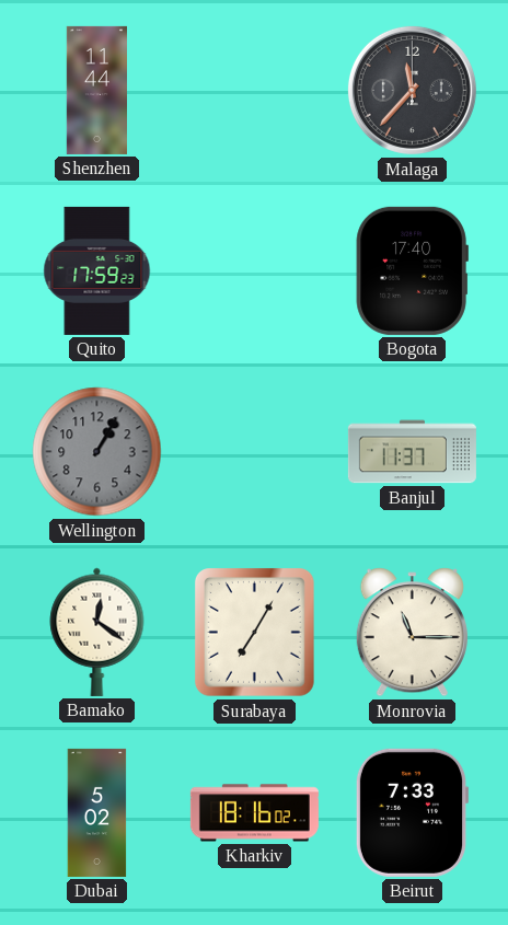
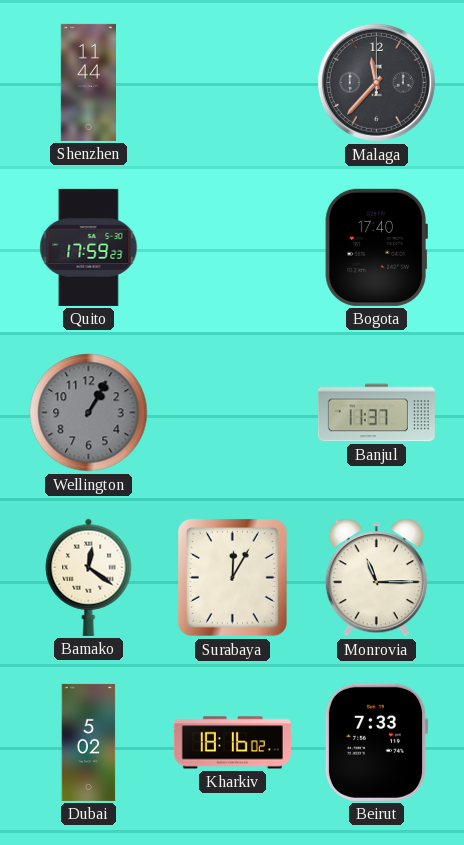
Surabaya: 7:05 -> 12:05
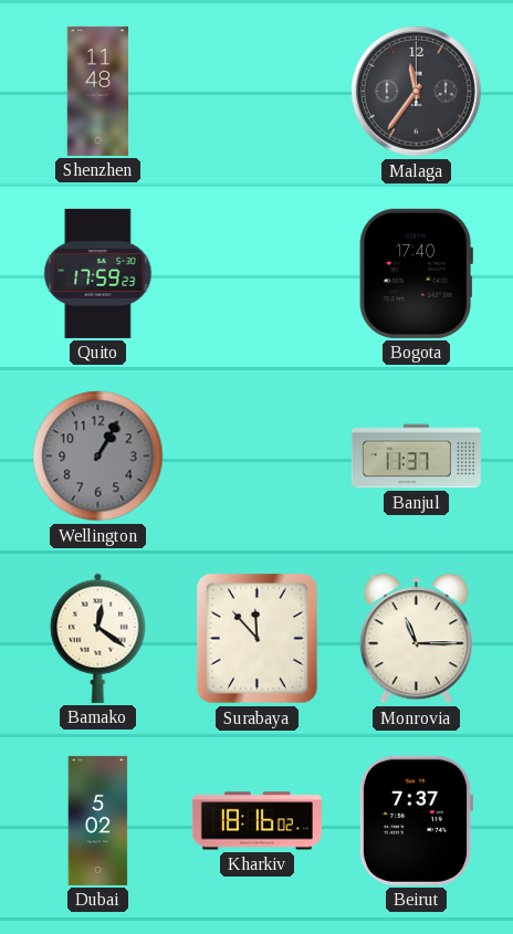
Shenzhen: 11:44 -> 11:48
Malaga: 11:37 -> 11:36
Surabaya: 12:05 -> 11:53
Beirut: 7:33 -> 7:37
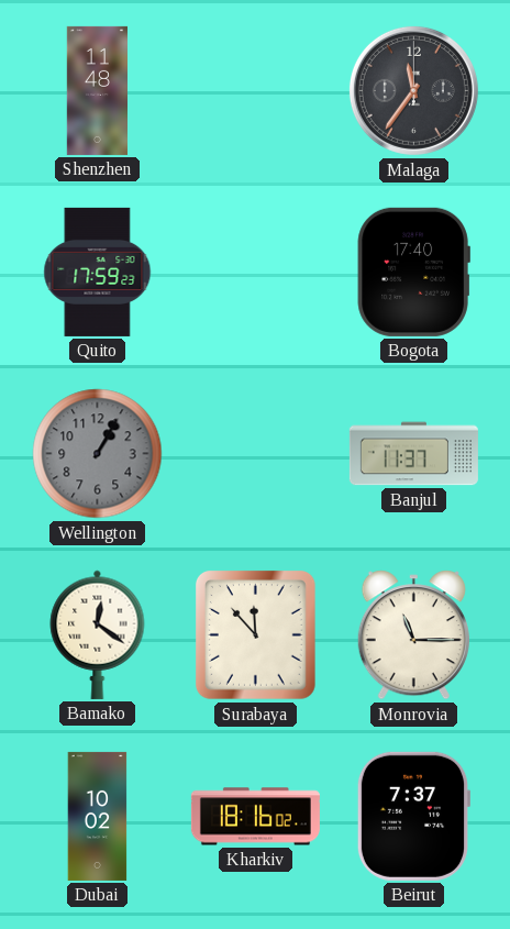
Dubai: 5:02 -> 10:02
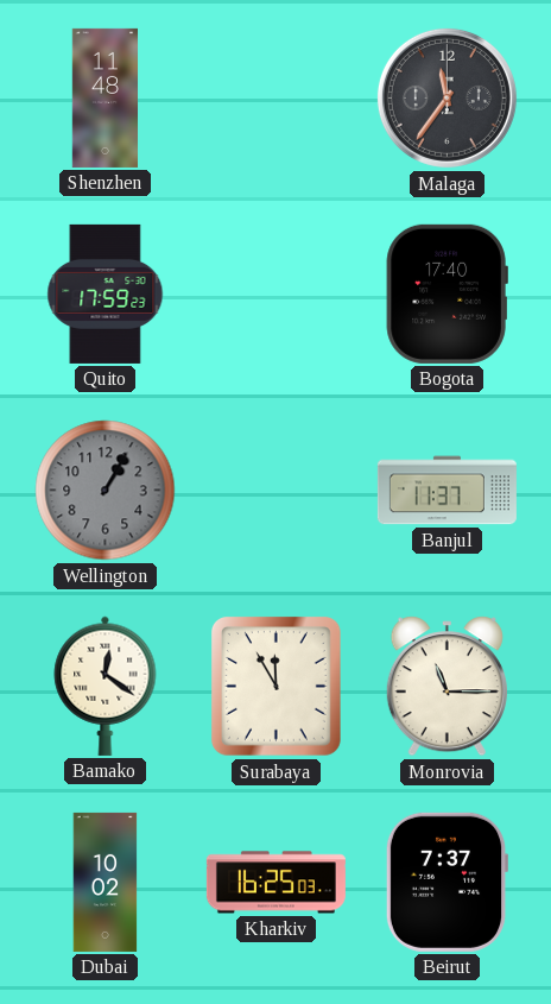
Surabaya: 11:53 -> 11:55
Kharkiv: 18:16 -> 16:25
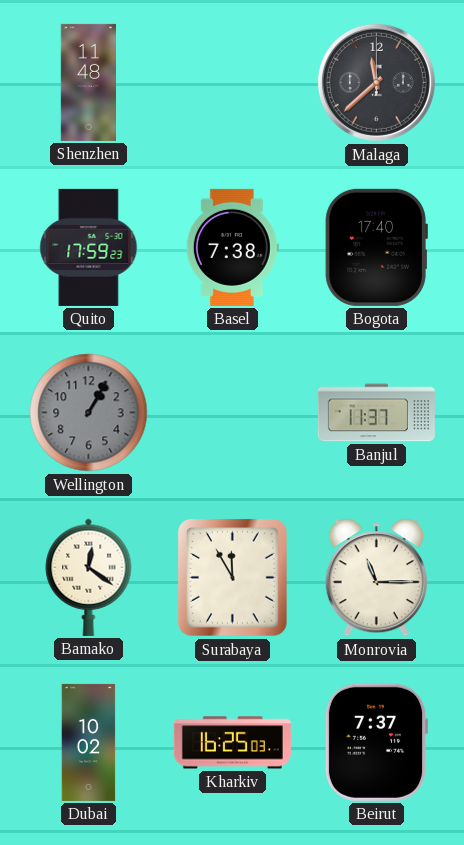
Malaga: 11:36 -> 11:38
Basel: none -> 7:38
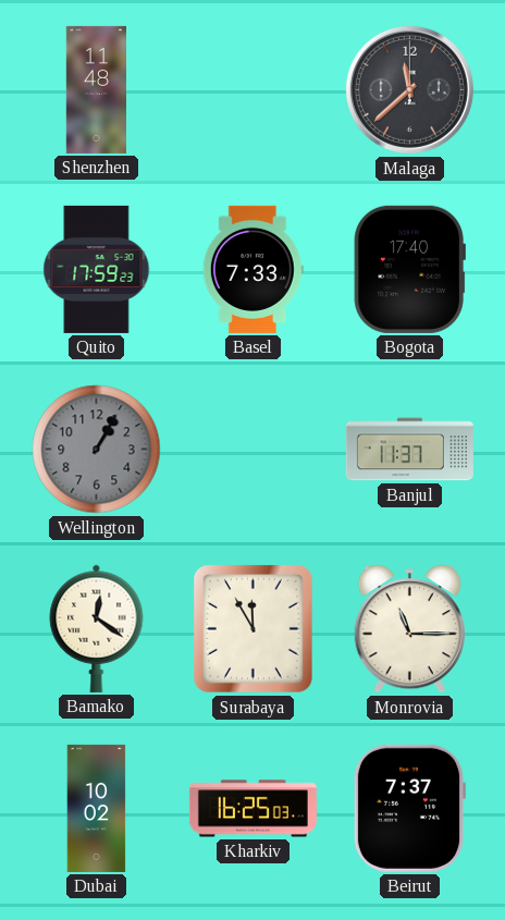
Basel: 7:38 -> 7:33
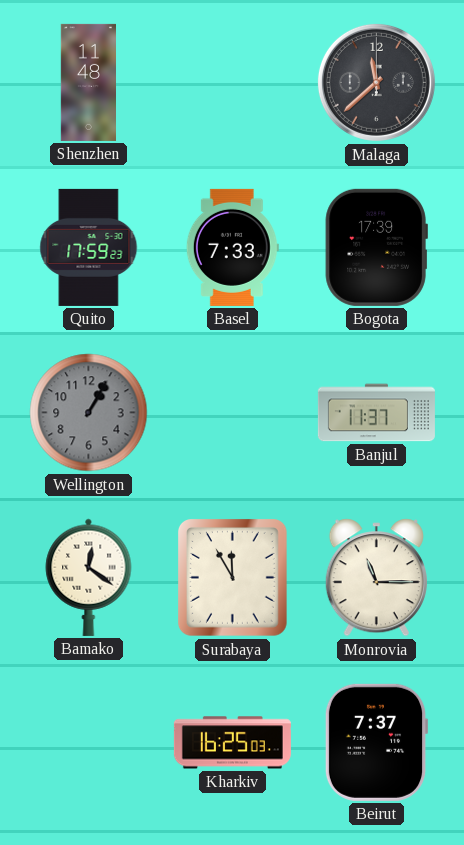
Bogota: 17:40 -> 17:39
Dubai: 10:02 -> none
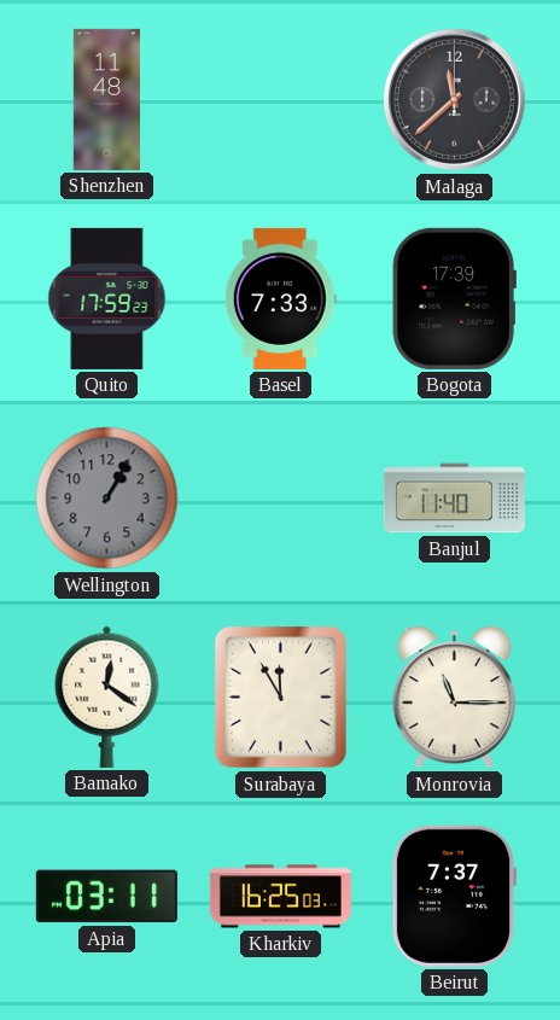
Banjul: 11:37 -> 11:40
Apia: none -> 03:11
